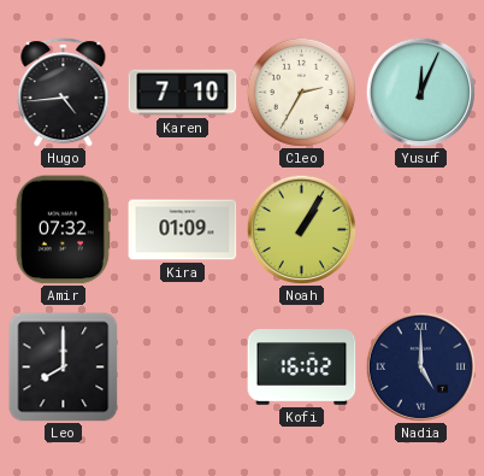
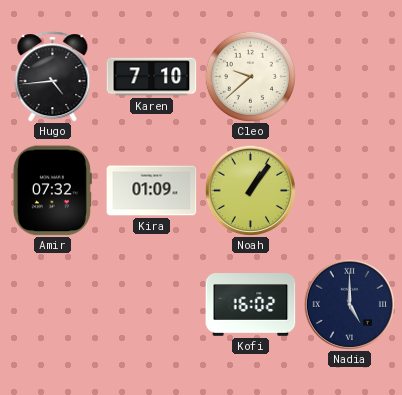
Cleo: 2:35 -> 9:38
Yusuf: 12:04 -> none
Noah: 1:05 -> 1:06
Leo: 8:00 -> none
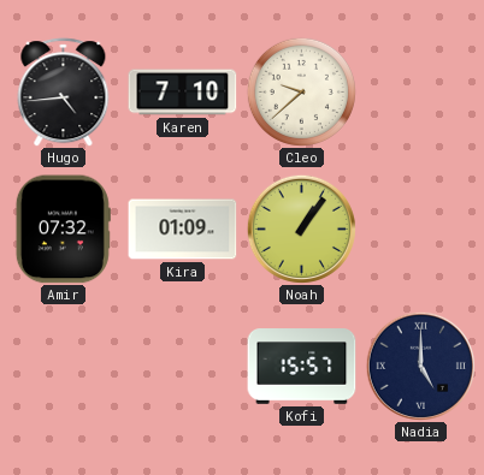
Kofi: 16:02 -> 15:57
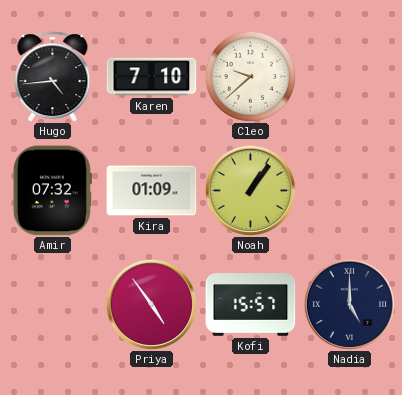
Priya: none -> 4:54
